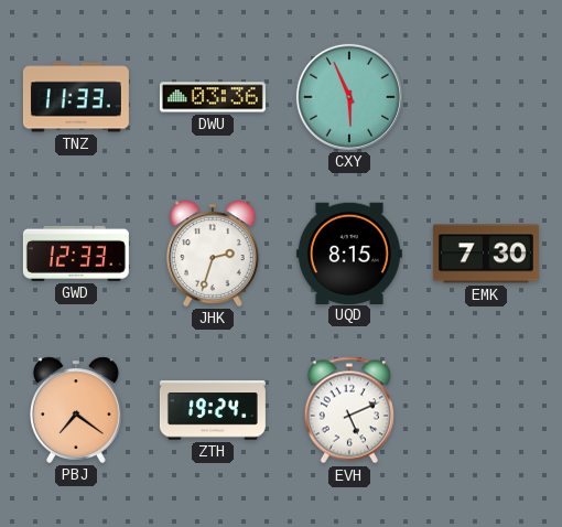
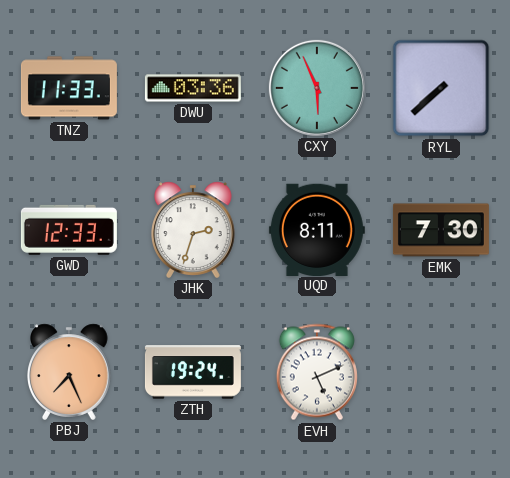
RYL: none -> 7:38
UQD: 8:15 -> 8:11
PBJ: 7:21 -> 7:26
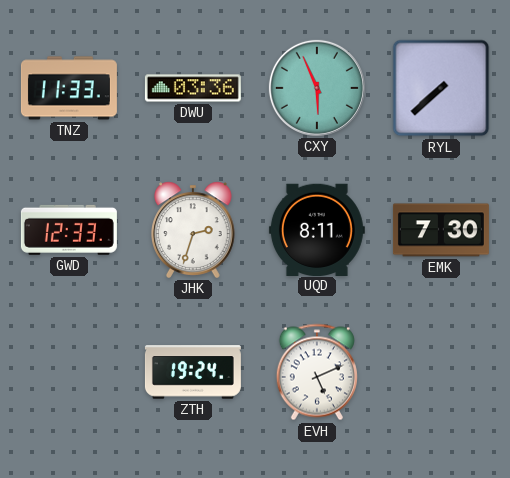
PBJ: 7:26 -> none
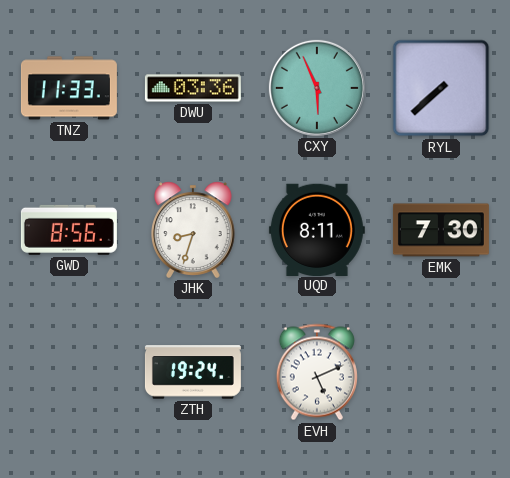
GWD: 12:33 -> 8:56
JHK: 2:33 -> 8:33
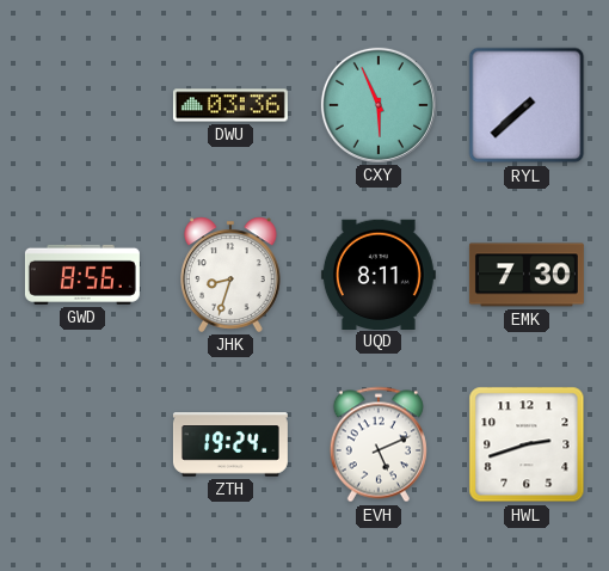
TNZ: 11:33 -> none
HWL: none -> 2:42
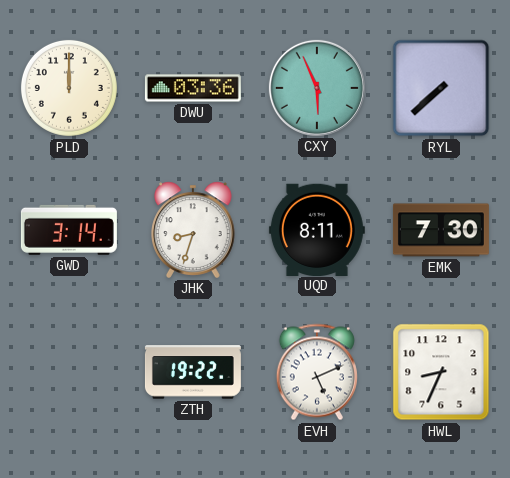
PLD: none -> 12:00
GWD: 8:56 -> 3:14
ZTH: 19:24 -> 19:22
HWL: 2:42 -> 8:34
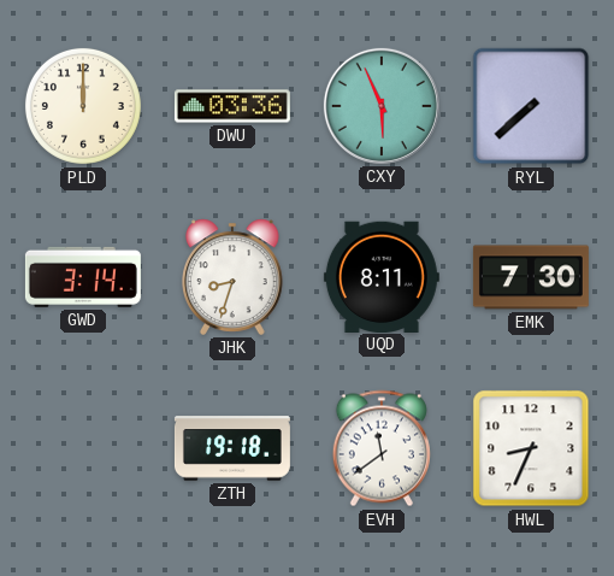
ZTH: 19:22 -> 19:18
EVH: 5:11 -> 11:39
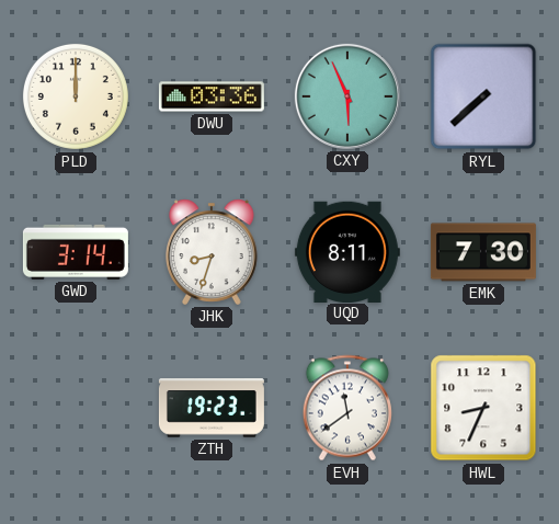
ZTH: 19:18 -> 19:23
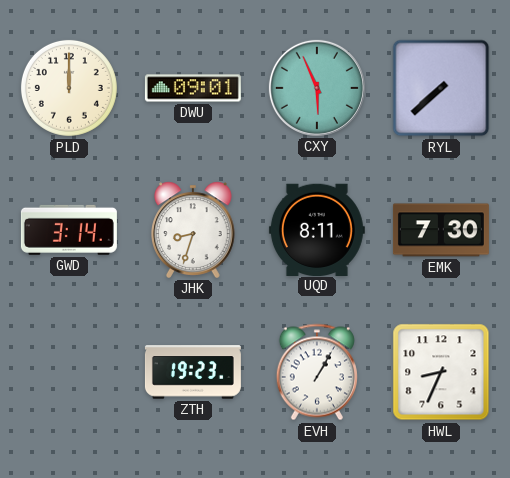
DWU: 03:36 -> 09:01
EVH: 11:39 -> 1:05
